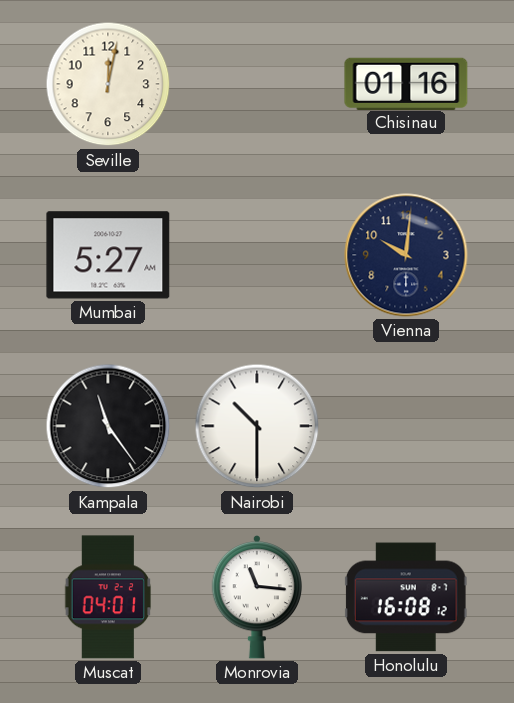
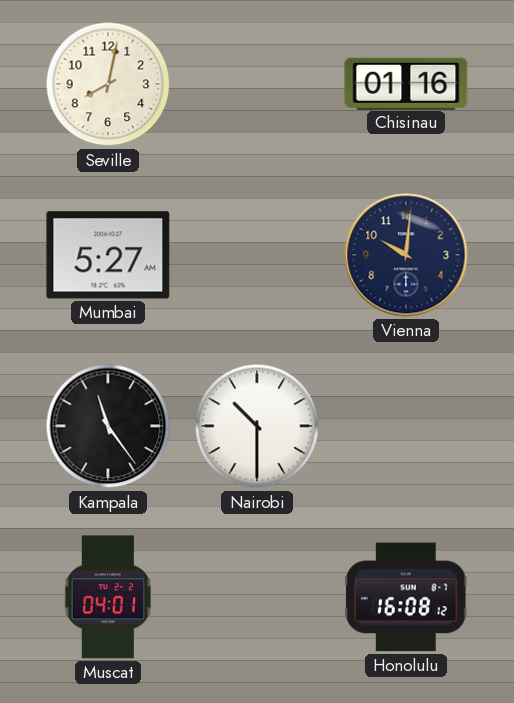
Seville: 12:02 -> 8:02
Monrovia: 11:16 -> none
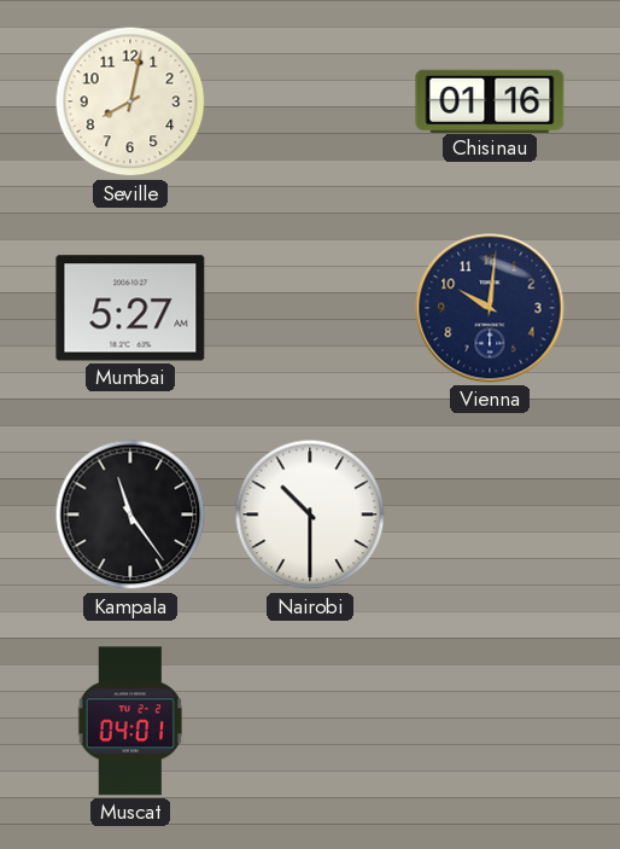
Honolulu: 16:08 -> none
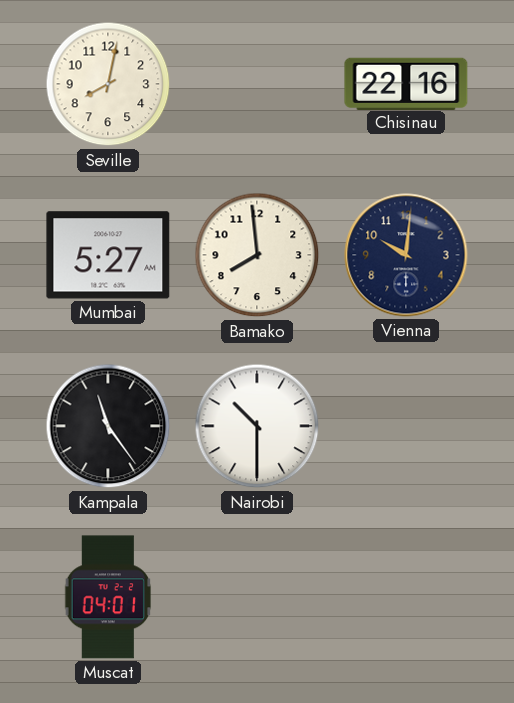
Chisinau: 01:16 -> 22:16
Bamako: none -> 7:59
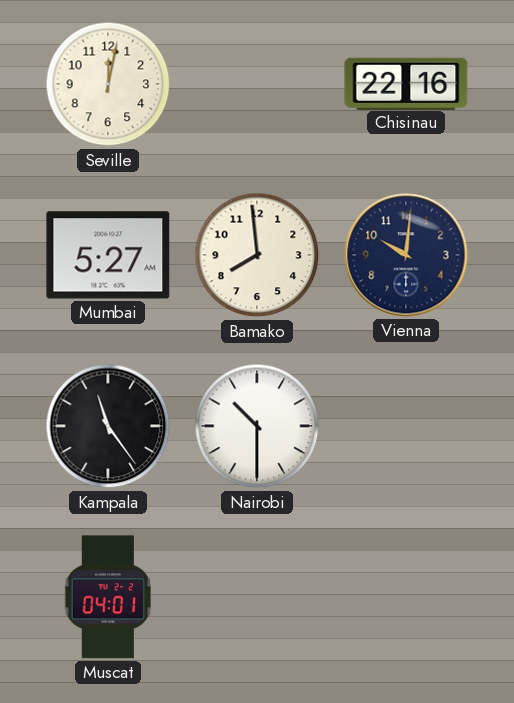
Seville: 8:02 -> 12:02
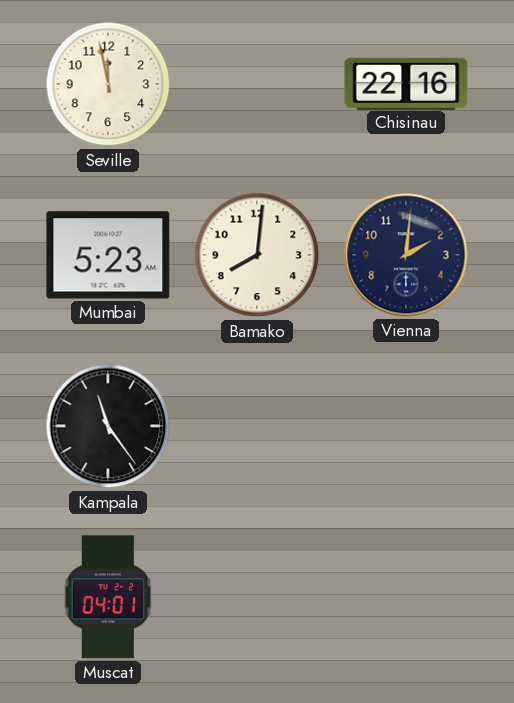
Seville: 12:02 -> 11:58
Mumbai: 5:27 -> 5:23
Bamako: 7:59 -> 8:01
Vienna: 10:01 -> 2:01
Nairobi: 10:30 -> none
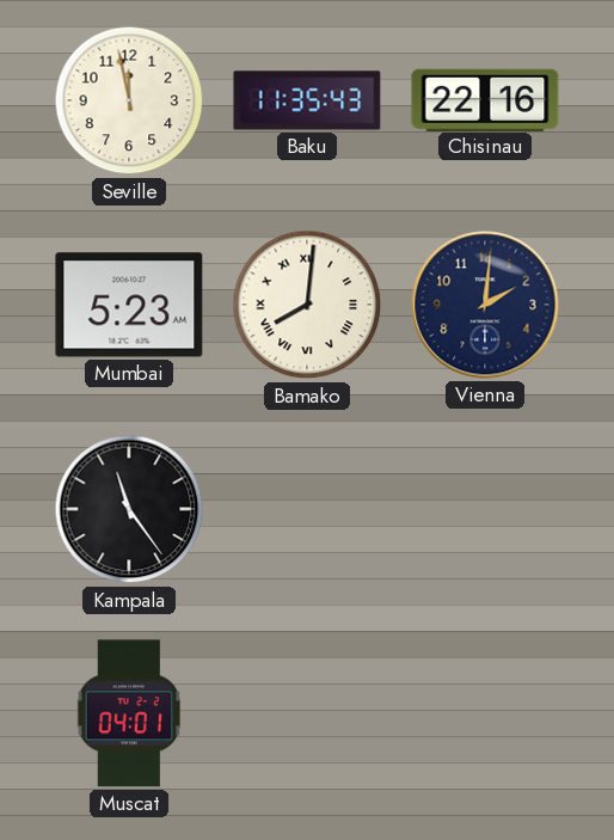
Baku: none -> 11:35
Bamako numerals: Arabic -> Roman
